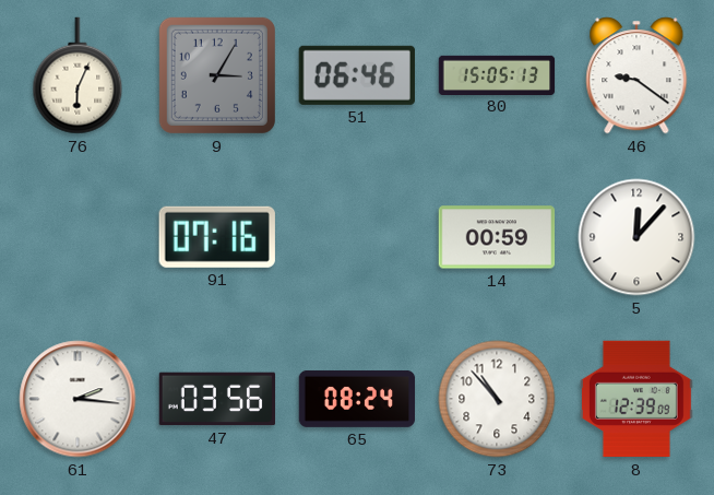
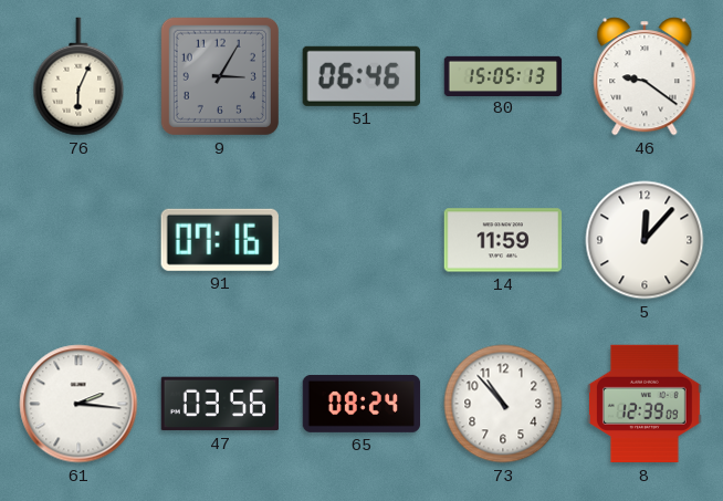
14: 00:59 -> 11:59
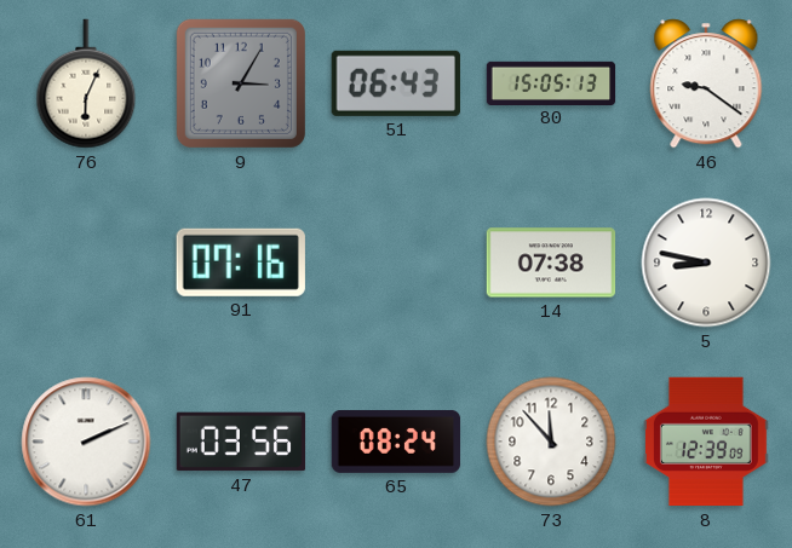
51: 06:46 -> 06:43
14: 11:59 -> 07:38
5: 12:07 -> 8:47
61: 2:16 -> 2:11
73: 10:53 -> 11:53
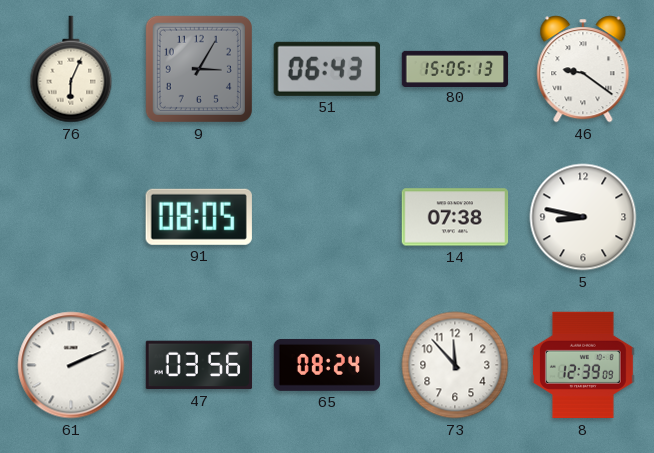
91: 07:16 -> 08:05
